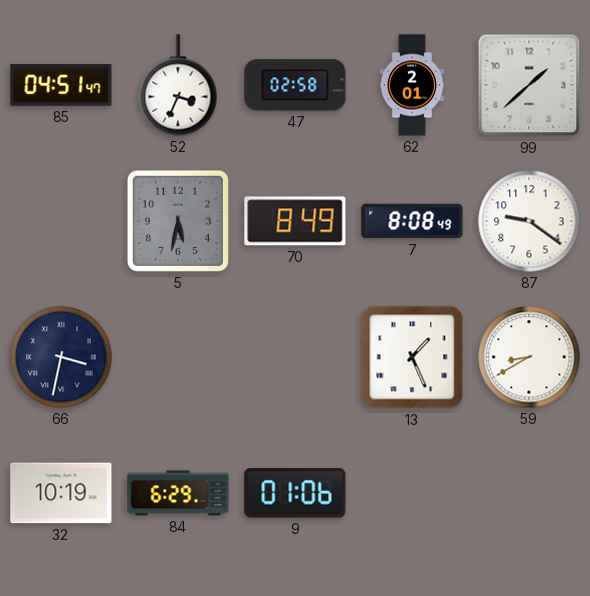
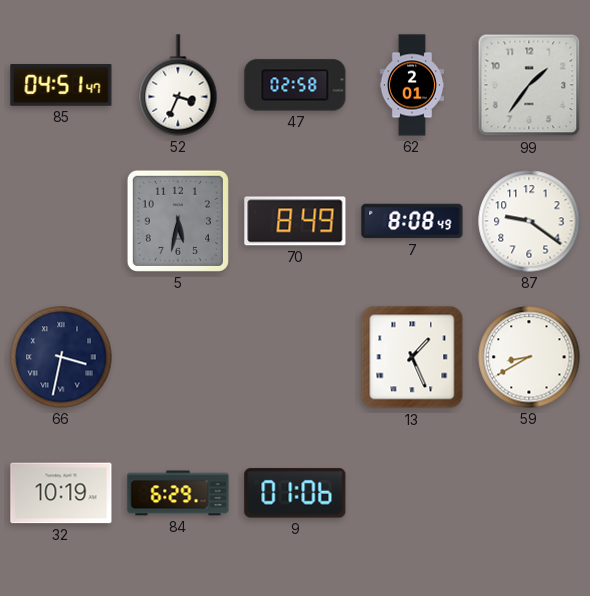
99: 1:38 -> 1:36
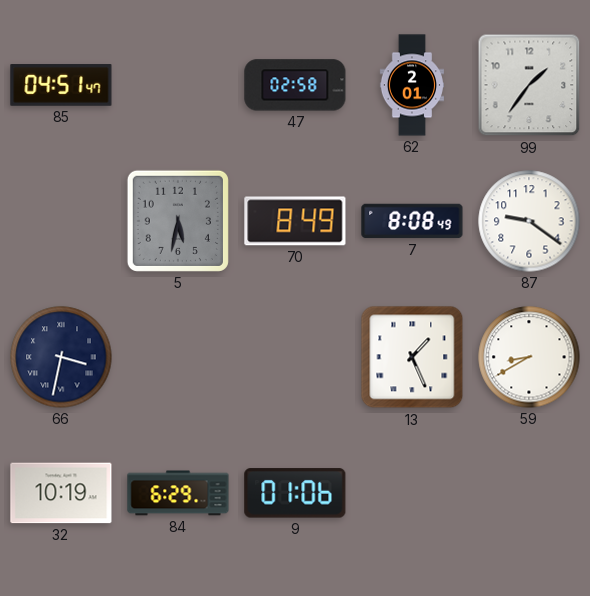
52: 3:34 -> none
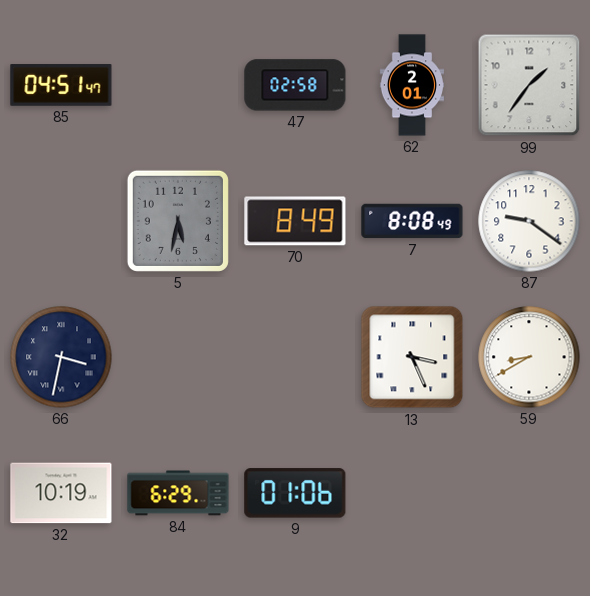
13: 1:26 -> 3:26
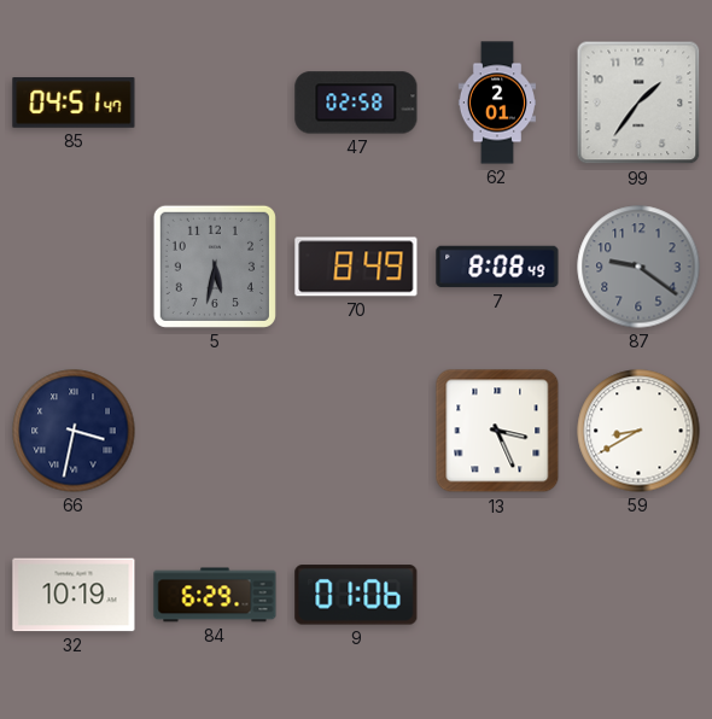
87 dial: white -> grey
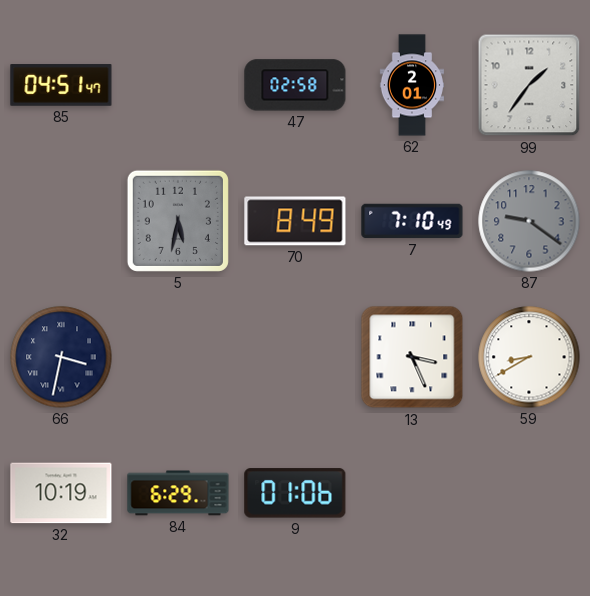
7: 8:08 -> 7:10
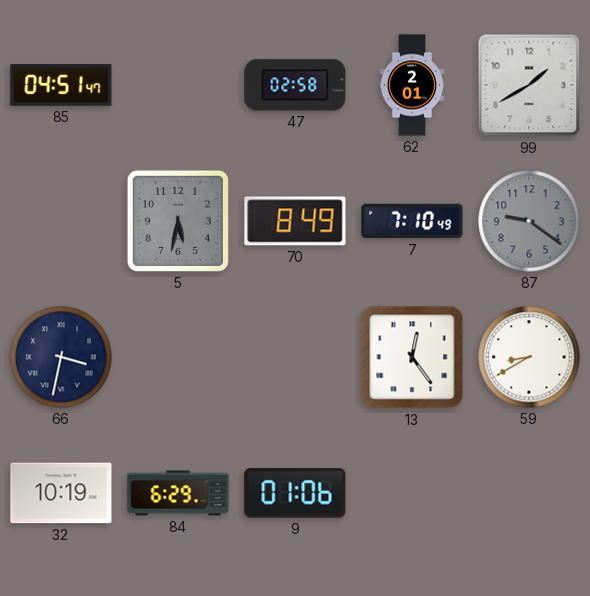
99: 1:36 -> 1:40
13: 3:26 -> 12:24
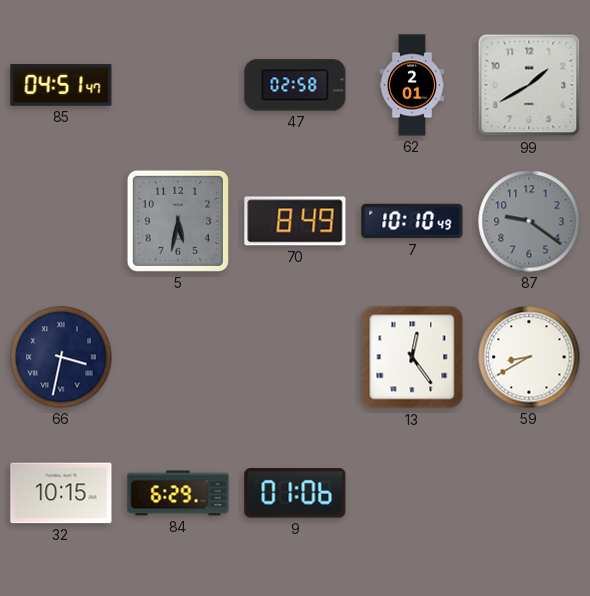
7: 7:10 -> 10:10
32: 10:19 -> 10:15
